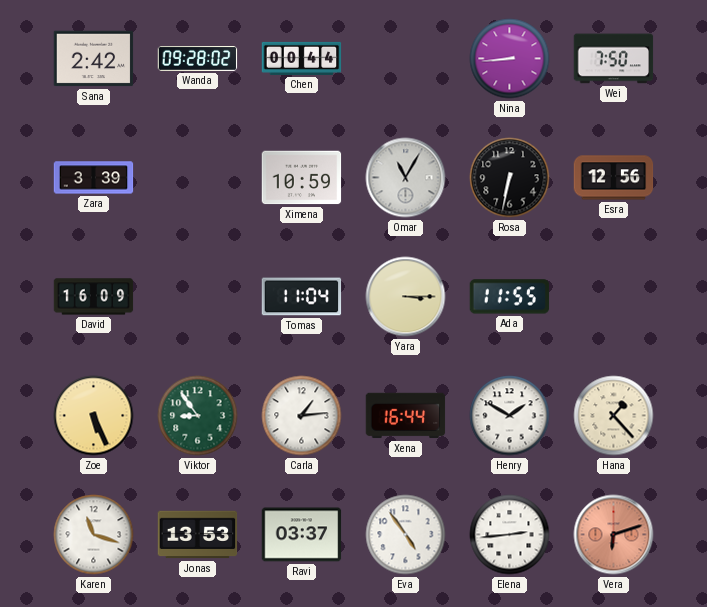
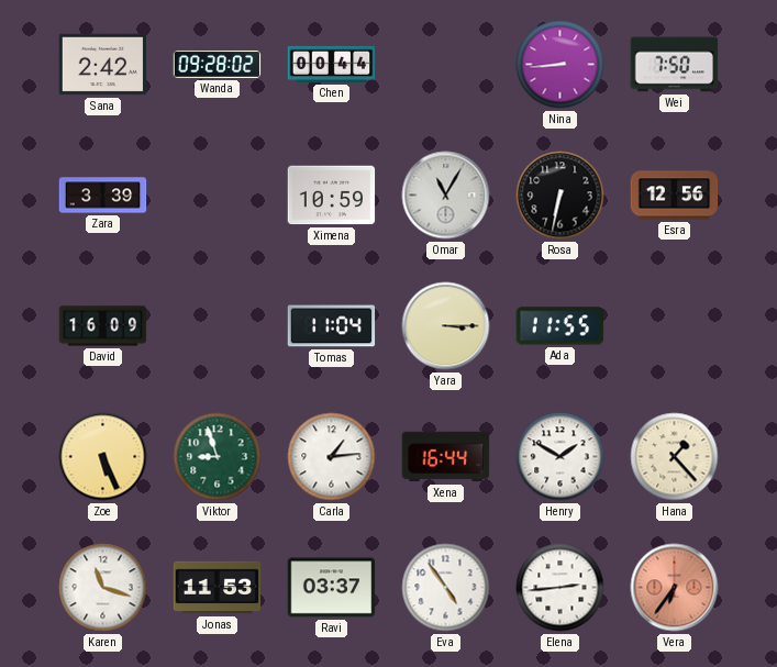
Viktor: 8:54 -> 8:57
Jonas: 13:53 -> 11:53
Vera: 6:12 -> 6:36
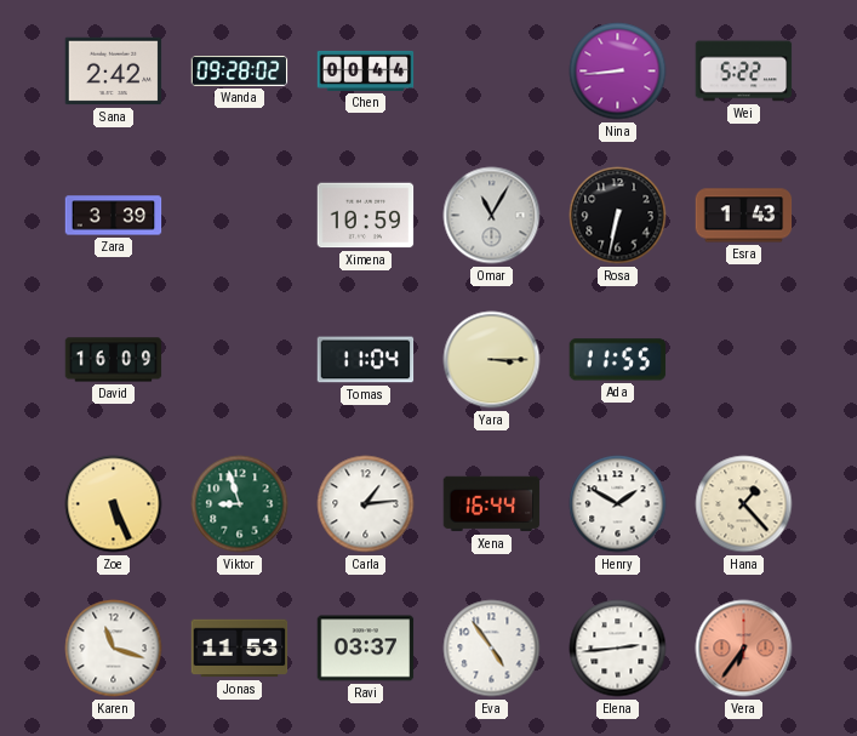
Wei: 7:50 -> 5:22
Esra: 12:56 -> 1:43
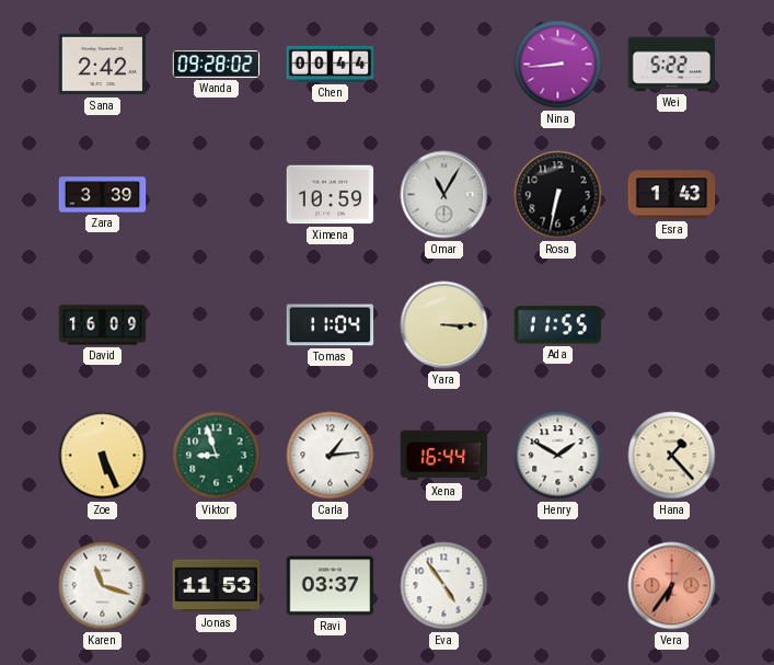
Elena: 2:44 -> none
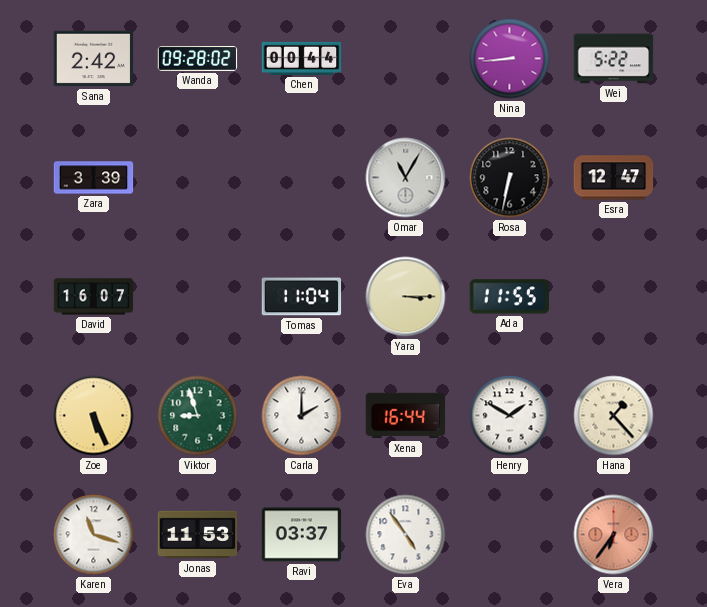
Ximena: 10:59 -> none
Esra: 1:43 -> 12:47
David: 16:09 -> 16:07
Carla: 1:14 -> 2:00
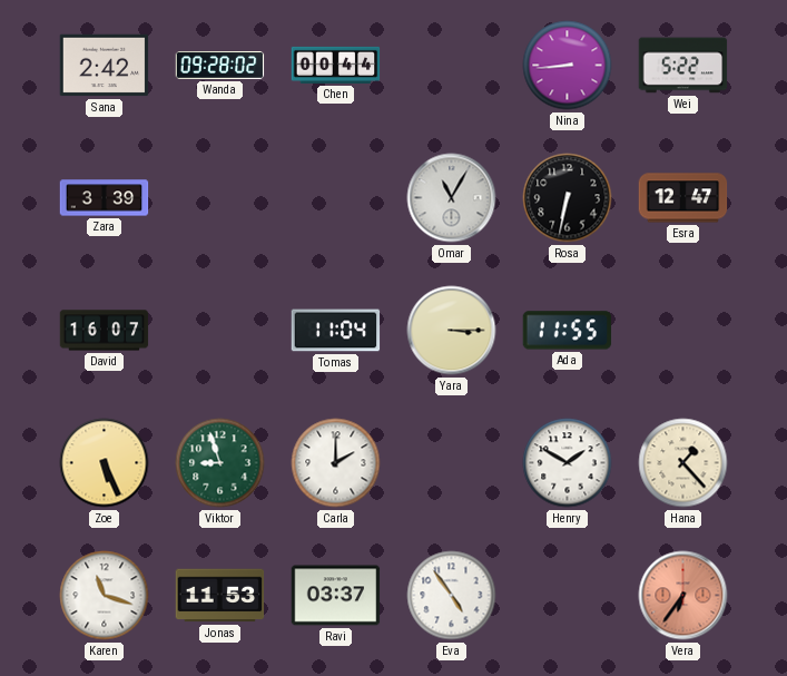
Xena: 16:44 -> none
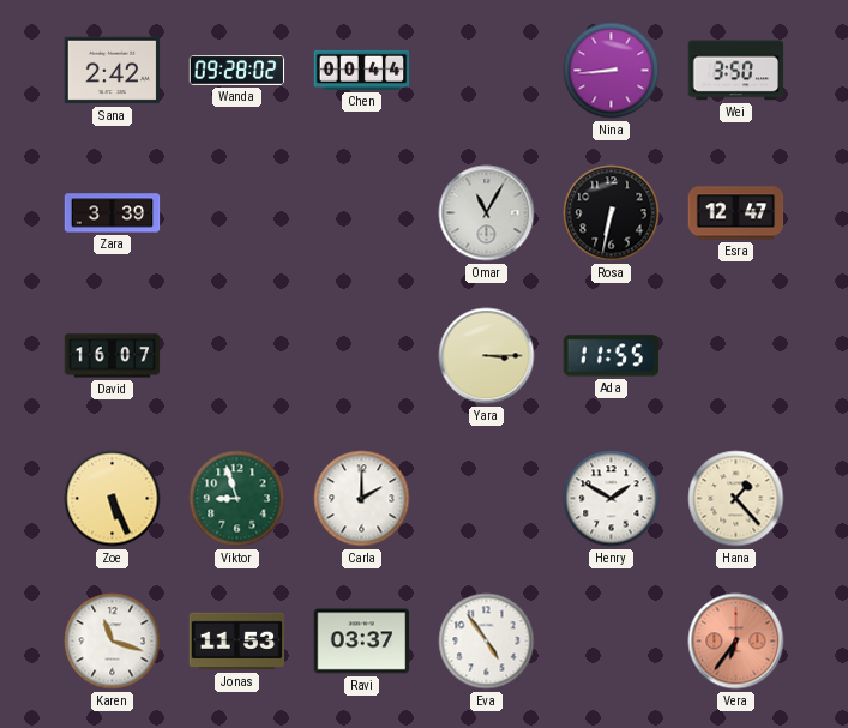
Wei: 5:22 -> 3:50
Tomas: 11:04 -> none
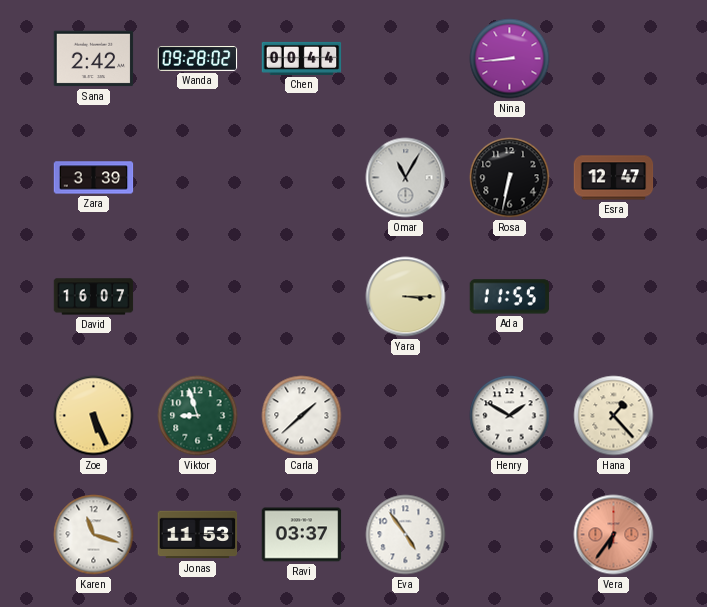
Wei: 3:50 -> none
Carla: 2:00 -> 1:38
